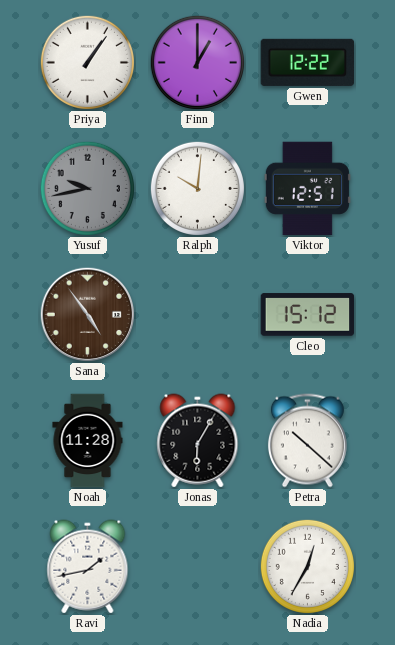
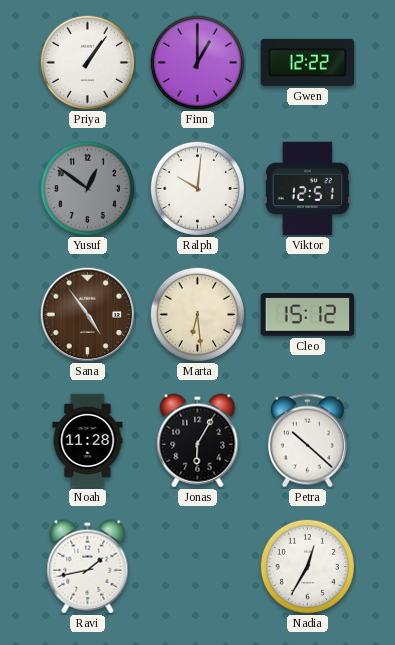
Yusuf: 9:43 -> 12:51
Marta: none -> 6:29
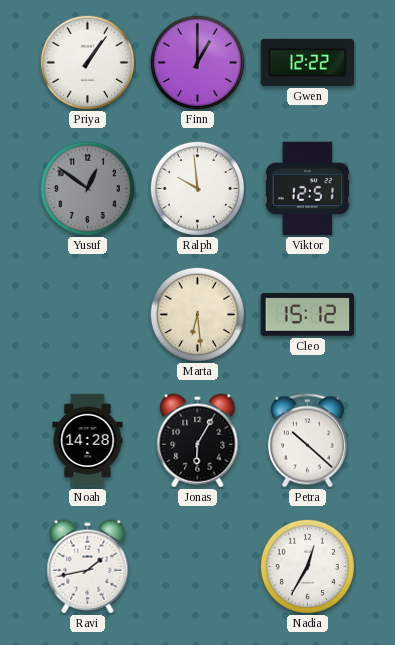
Ralph: 10:01 -> 9:59
Sana: 4:54 -> none
Noah: 11:28 -> 14:28
